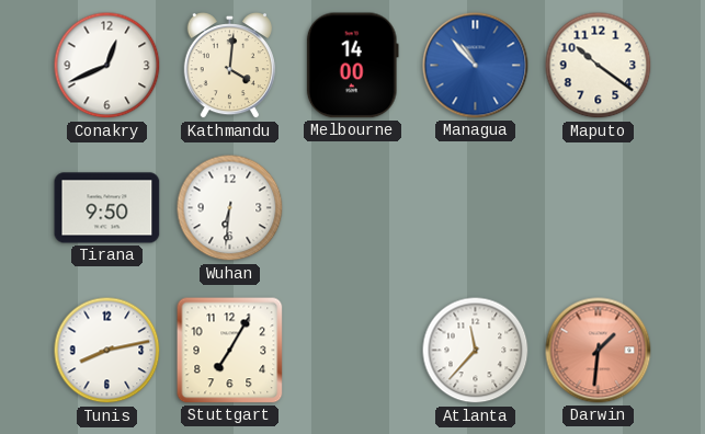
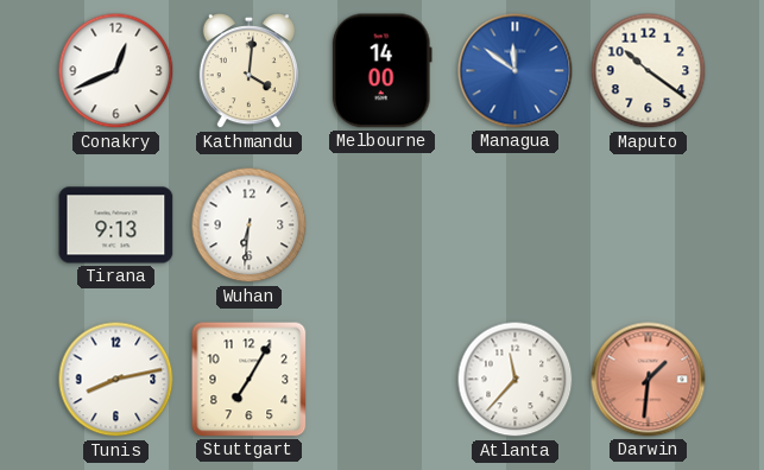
Managua: 10:53 -> 11:51
Tirana: 9:50 -> 9:13
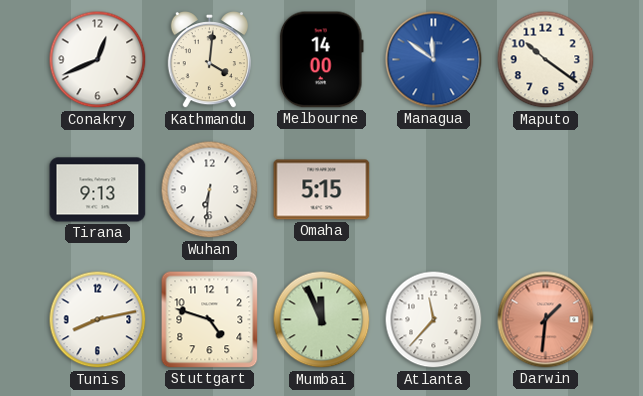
Omaha: none -> 5:15
Stuttgart: 7:05 -> 4:48
Mumbai: none -> 11:56
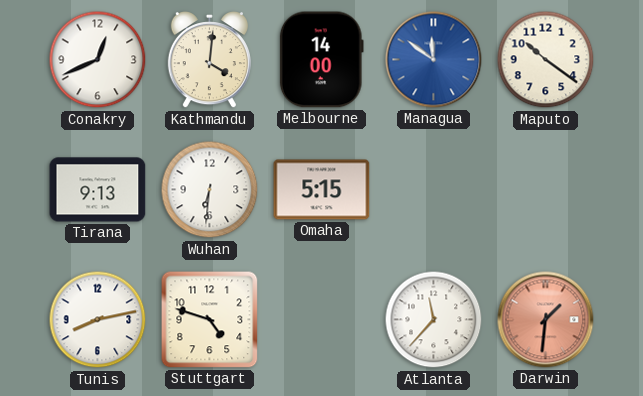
Mumbai: 11:56 -> none
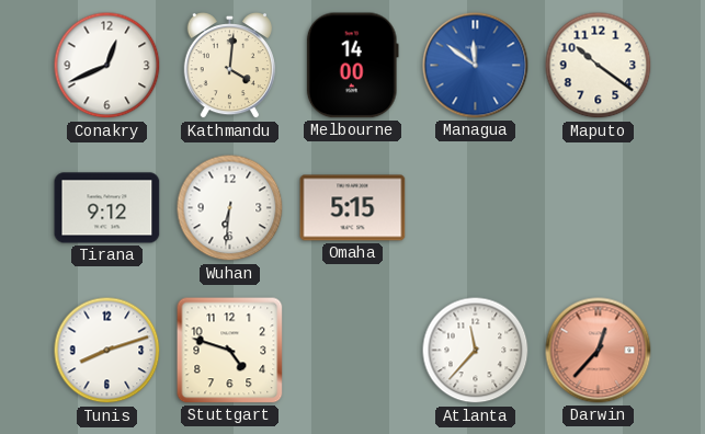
Tirana: 9:13 -> 9:12
Tunis: 8:13 -> 8:12
Darwin: 1:31 -> 12:37
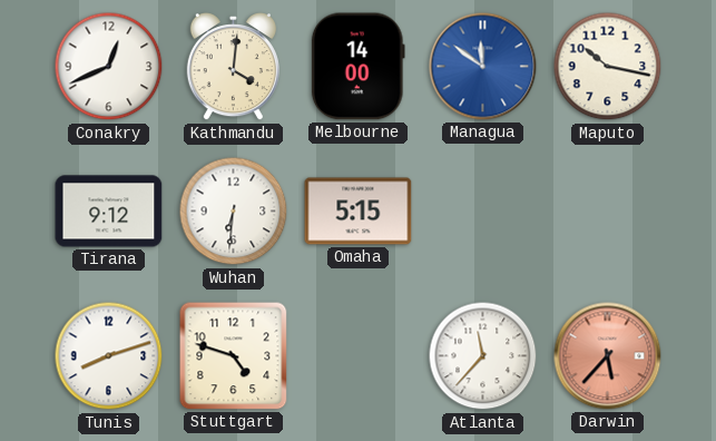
Maputo: 10:21 -> 10:17
Darwin: 12:37 -> 5:37
